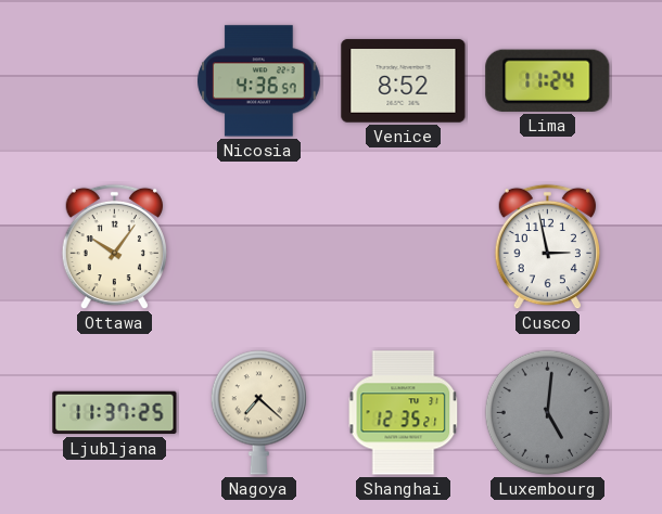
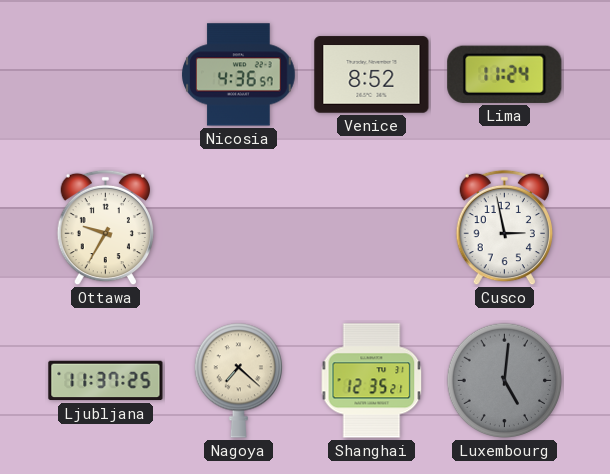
Ottawa: 10:06 -> 9:35
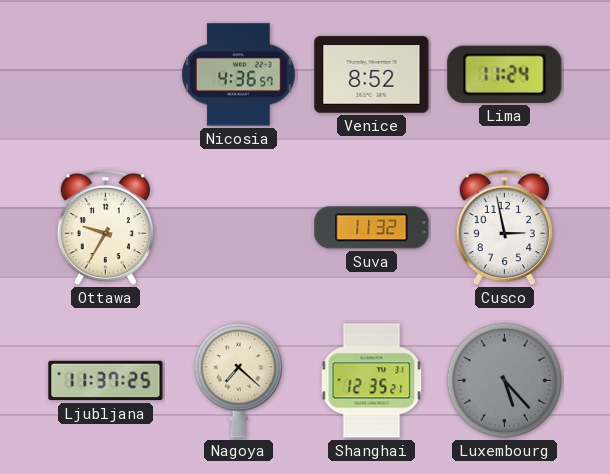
Suva: none -> 11:32
Luxembourg: 5:01 -> 5:23
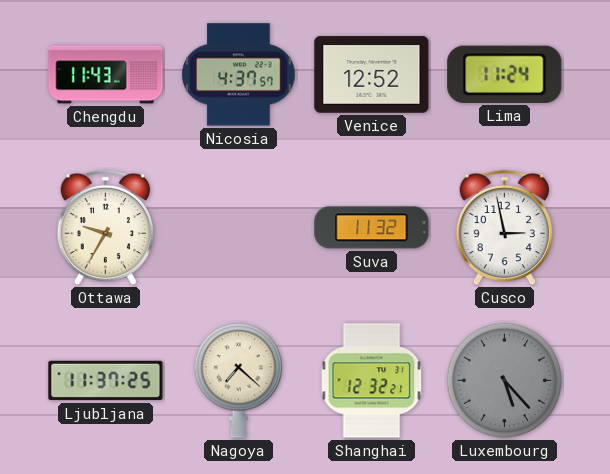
Chengdu: none -> 11:43
Nicosia: 4:36 -> 4:37
Venice: 8:52 -> 12:52
Shanghai: 12:35 -> 12:32
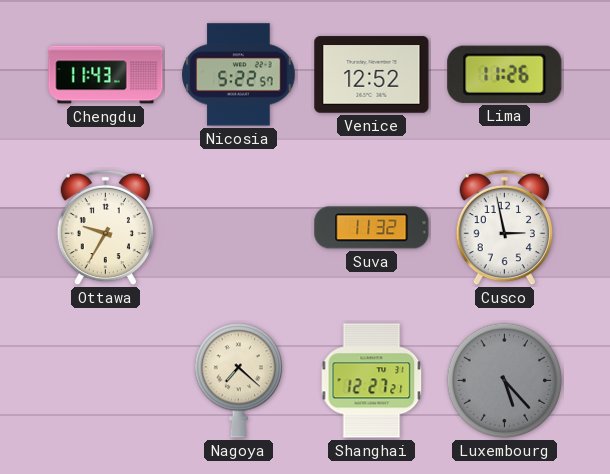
Nicosia: 4:37 -> 5:22
Lima: 11:24 -> 11:26
Ljubljana: 11:37 -> none
Shanghai: 12:32 -> 12:27
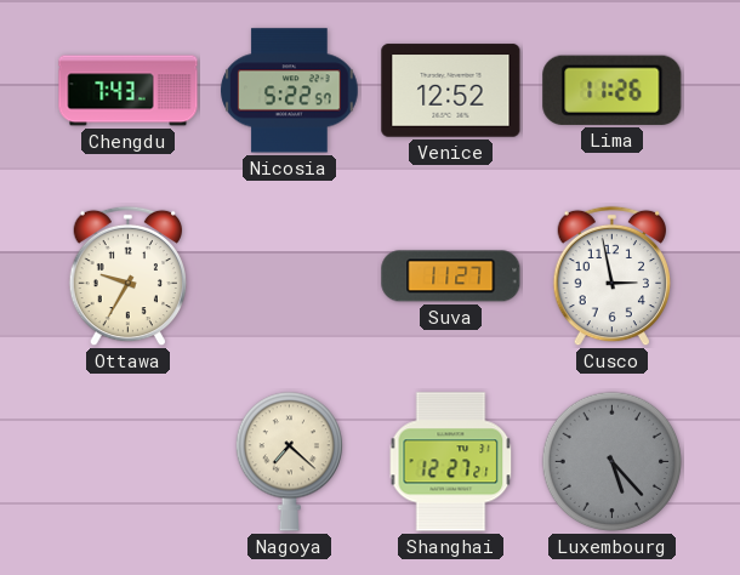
Chengdu: 11:43 -> 7:43
Suva: 11:32 -> 11:27
